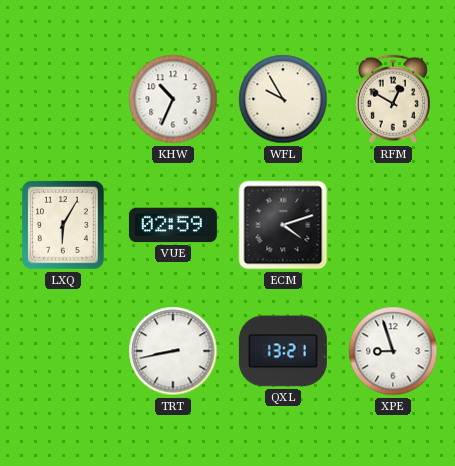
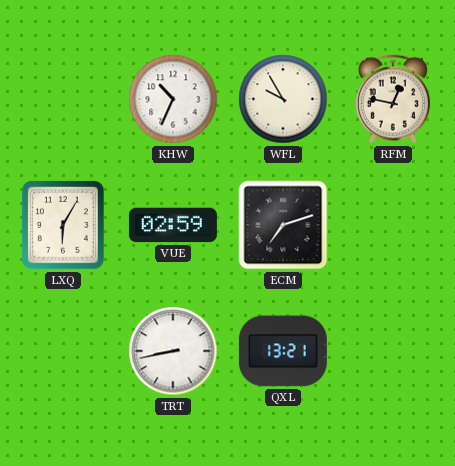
RFM: 12:50 -> 12:47
ECM: 4:12 -> 7:12
XPE: 8:57 -> none
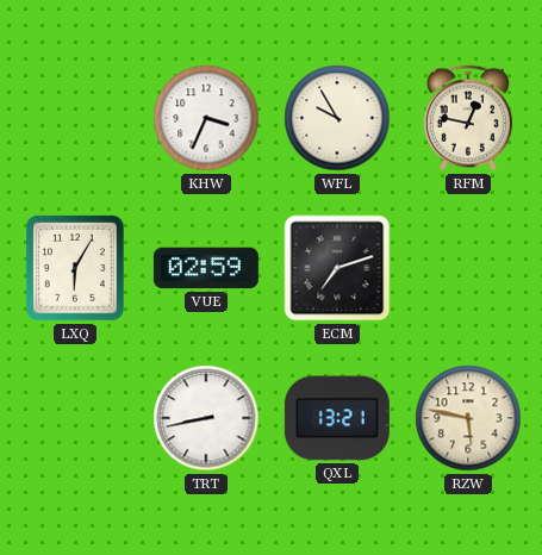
KHW: 10:34 -> 3:34
RZW: none -> 5:47
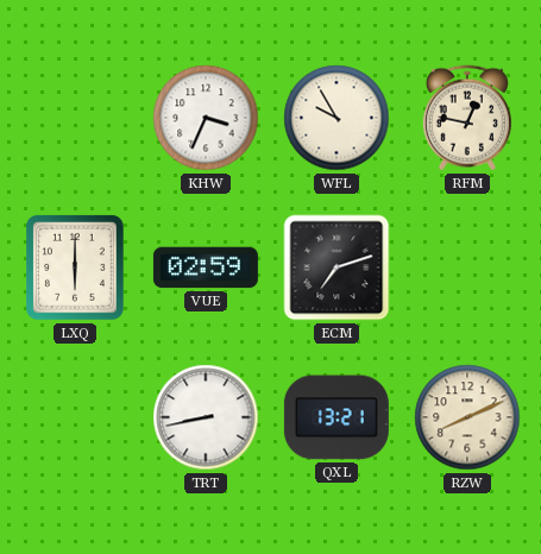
LXQ: 6:05 -> 6:00
RZW: 5:47 -> 8:11
